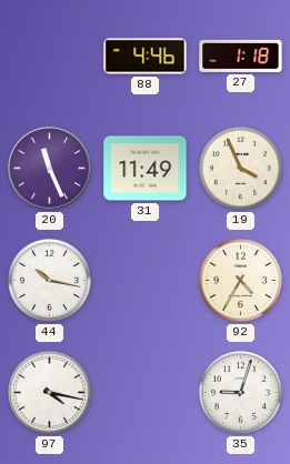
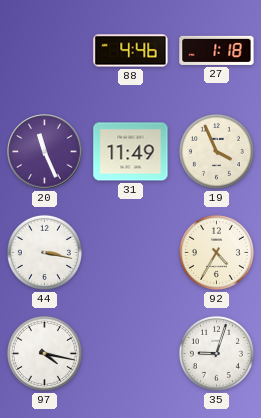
44: 10:17 -> 3:17
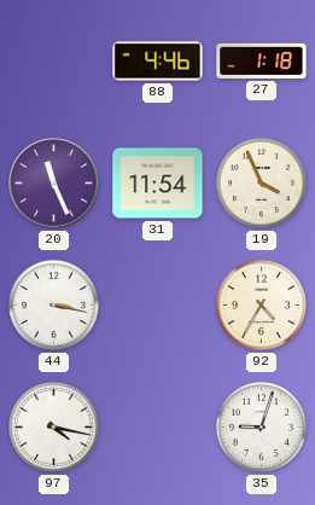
31: 11:49 -> 11:54
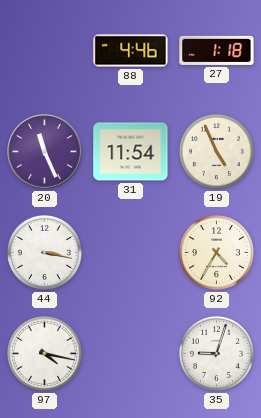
19: 3:56 -> 4:56
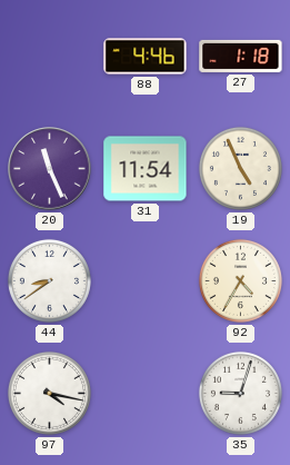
44: 3:17 -> 8:39
